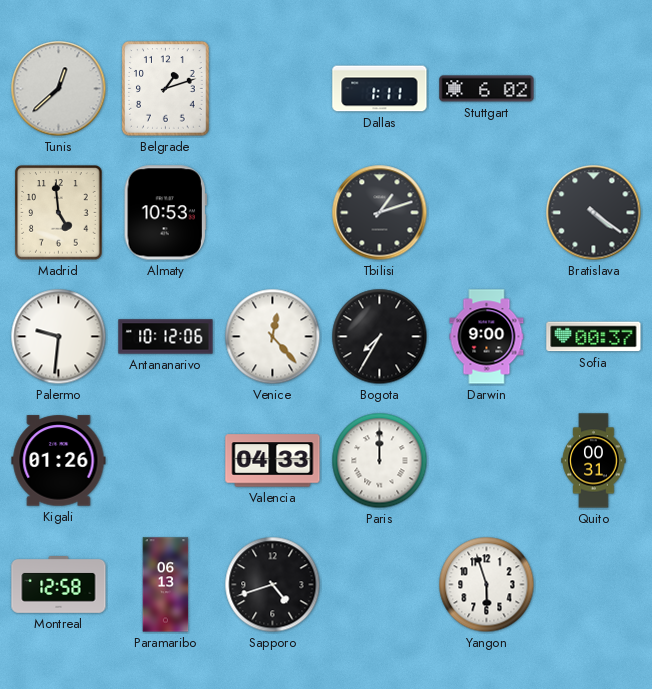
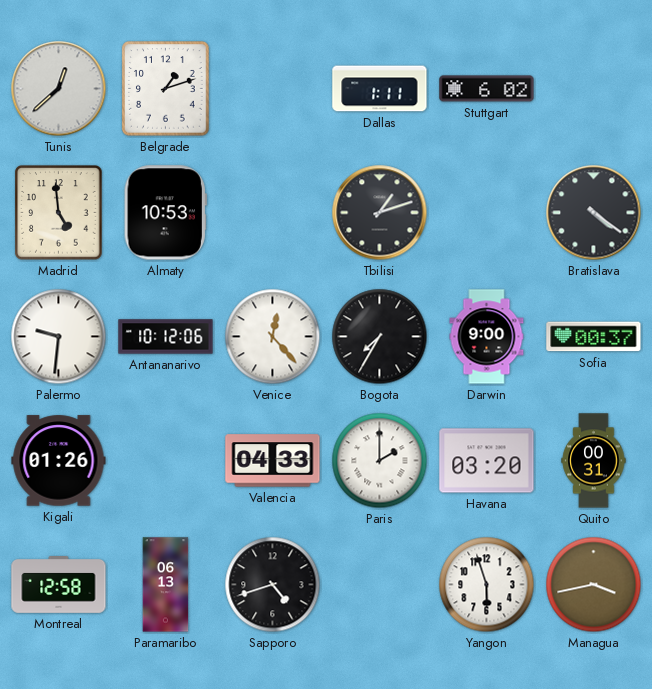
Paris: 12:00 -> 2:00
Havana: none -> 03:20
Managua: none -> 3:43
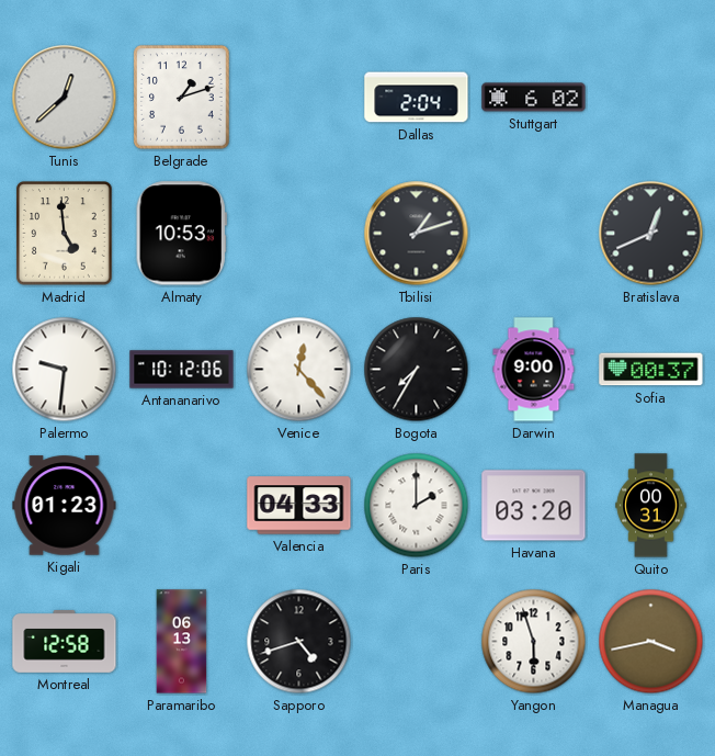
Dallas: 1:11 -> 2:04
Bratislava: 4:21 -> 12:41
Kigali: 01:26 -> 01:23
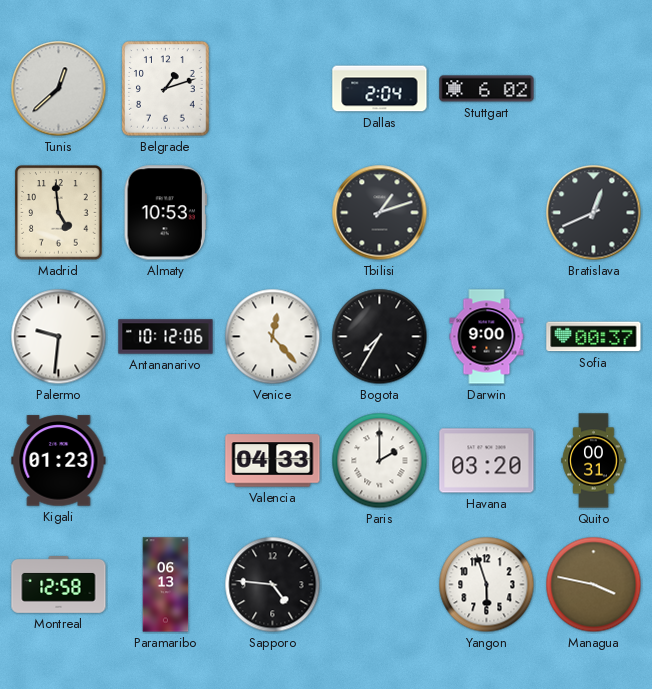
Sapporo: 4:42 -> 4:46
Managua: 3:43 -> 3:47
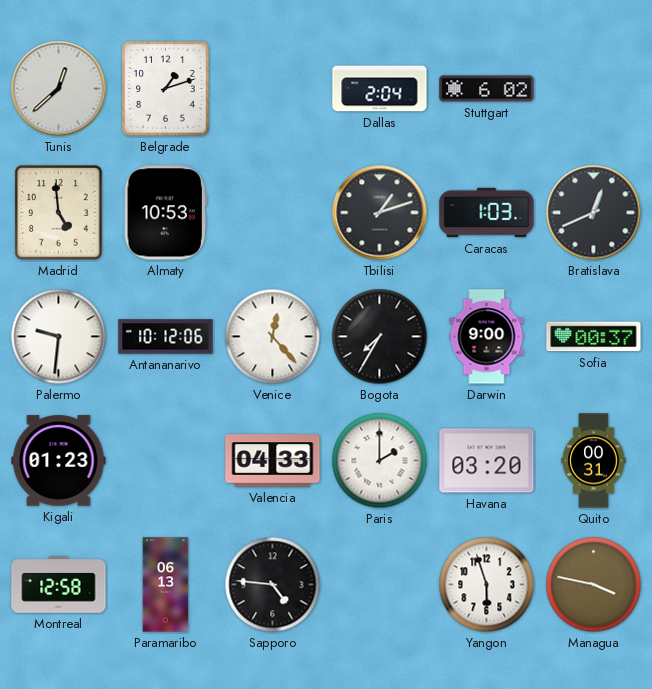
Caracas: none -> 1:03
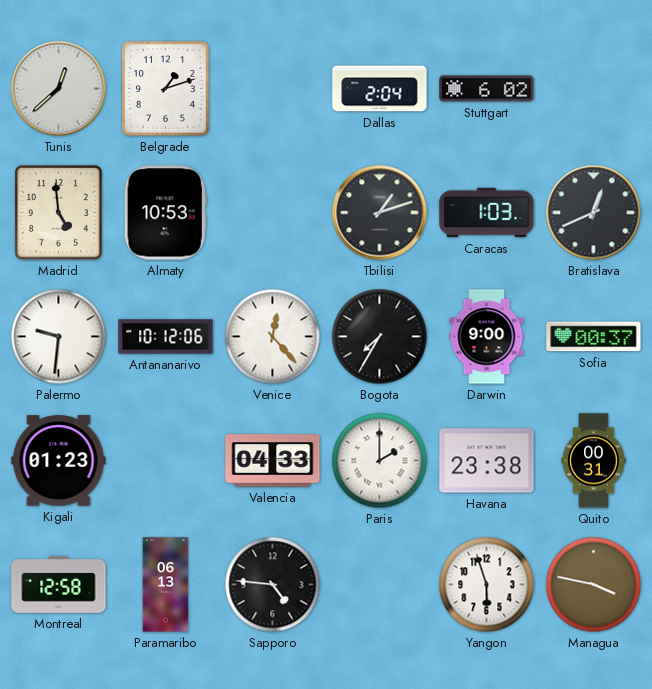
Havana: 03:20 -> 23:38
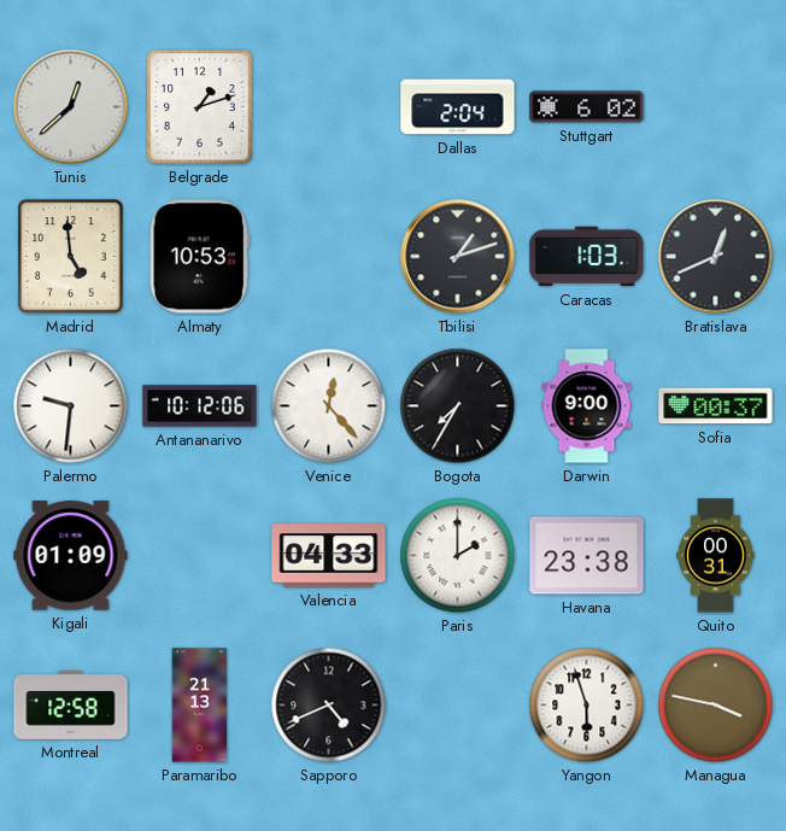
Kigali: 01:23 -> 01:09
Paramaribo: 06:13 -> 21:13
Sapporo: 4:46 -> 4:41
